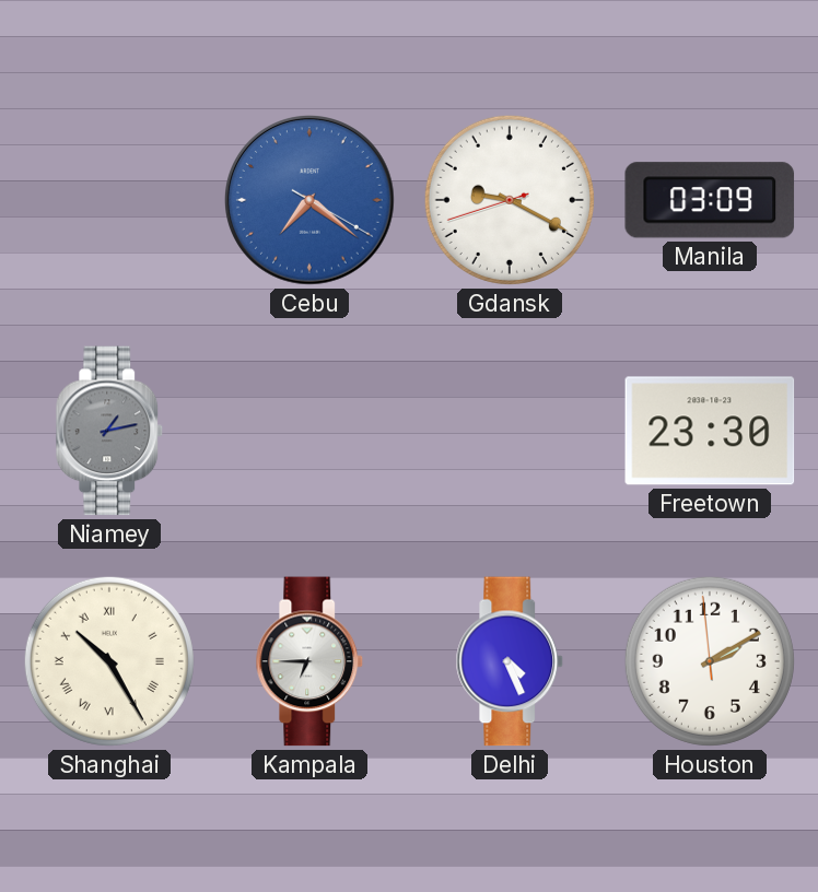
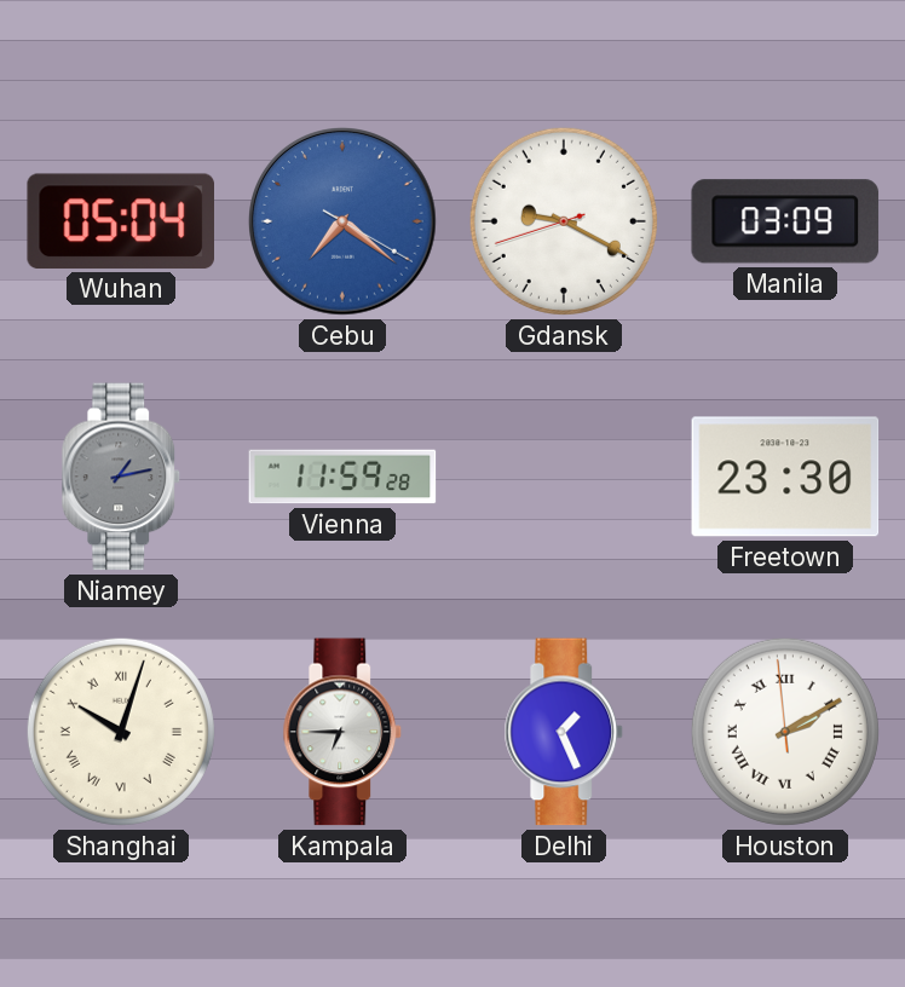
Wuhan: none -> 05:04
Vienna: none -> 11:59
Shanghai: 10:25 -> 10:03
Delhi: 4:26 -> 1:26
Houston numerals: Arabic -> Roman
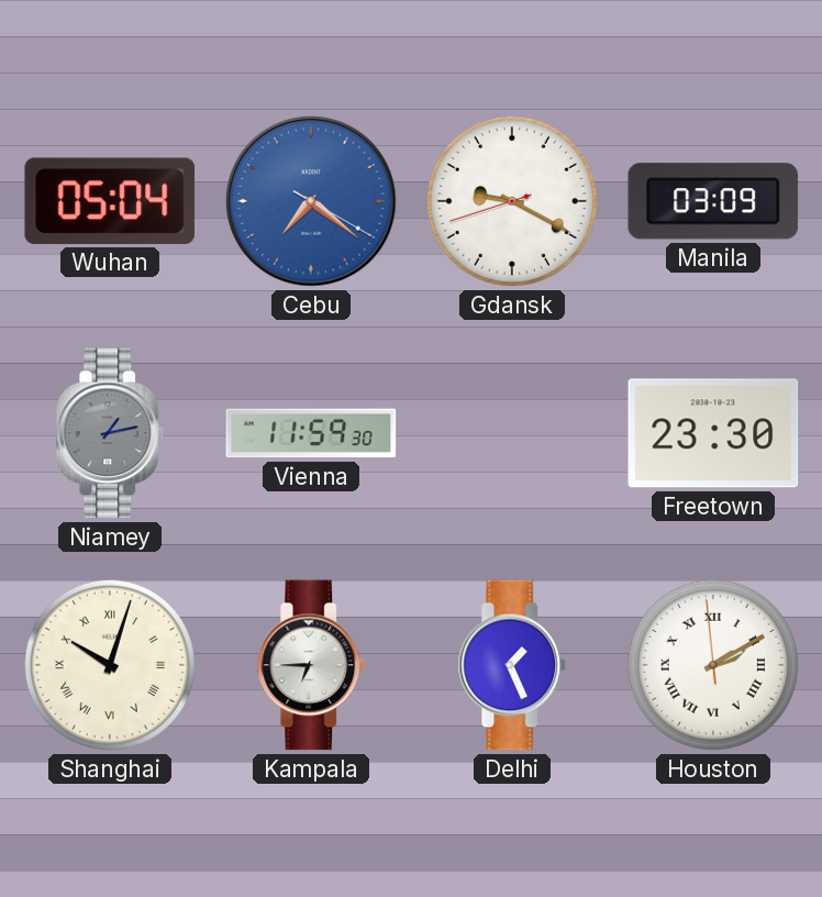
Vienna: 11:59:28 -> 11:59:30
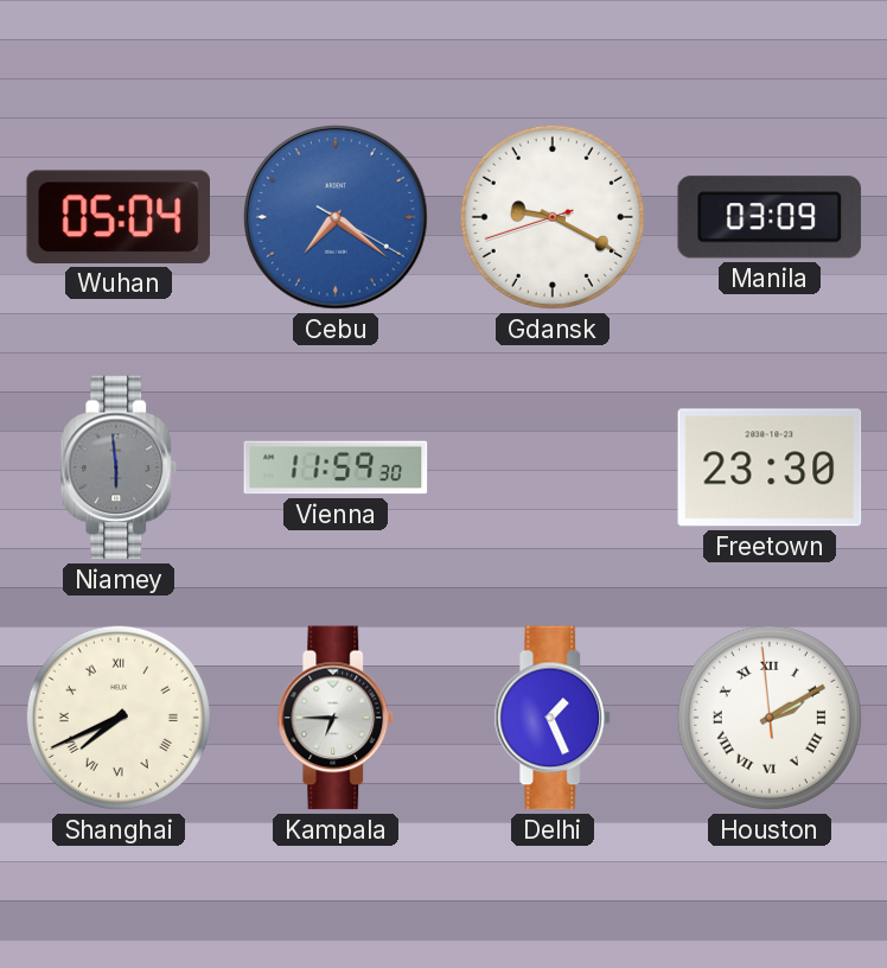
Niamey: 1:13 -> 5:59
Shanghai: 10:03 -> 7:41
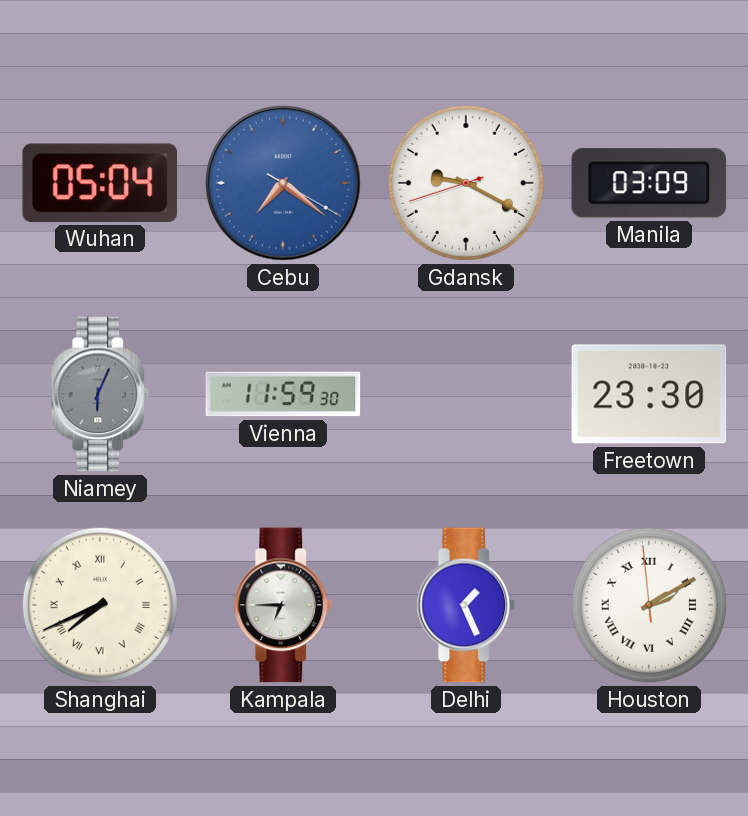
Niamey: 5:59 -> 6:04
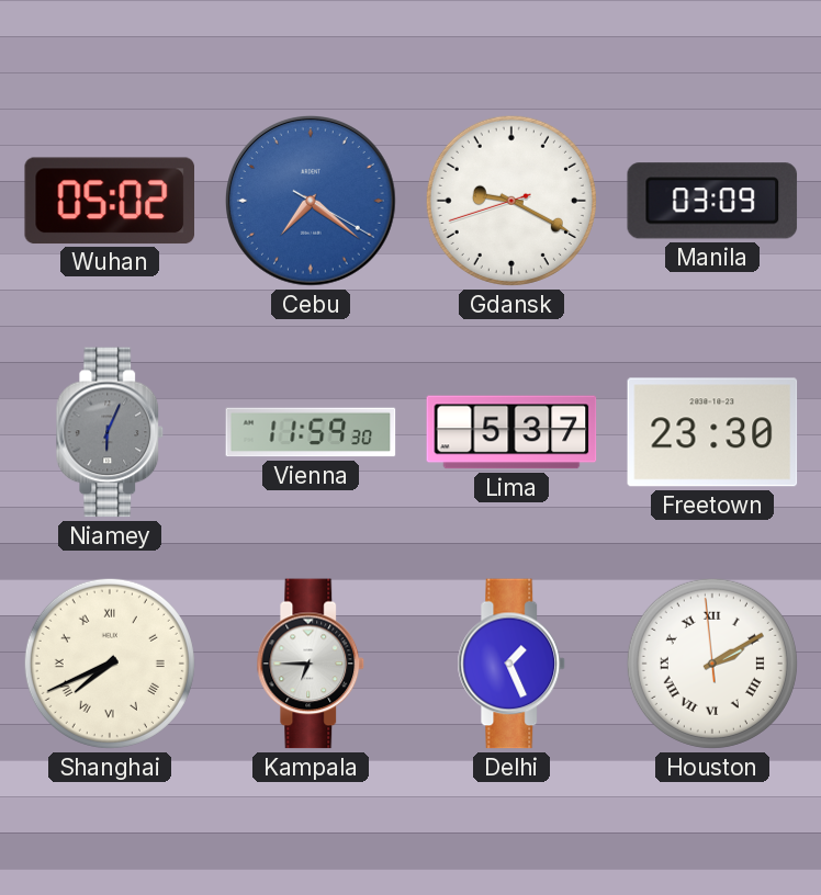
Wuhan: 05:04 -> 05:02
Lima: none -> 5:37
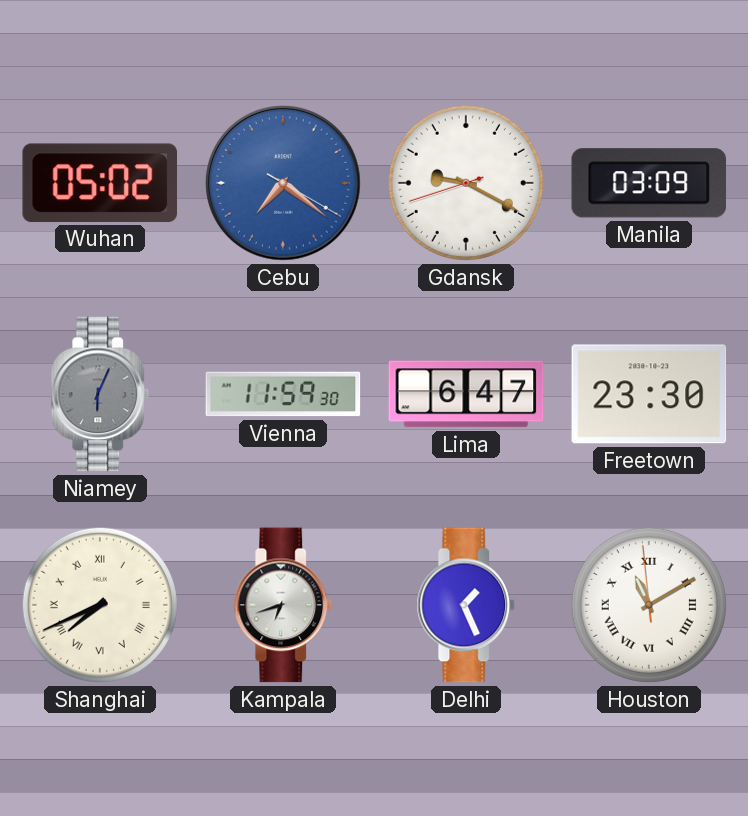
Lima: 5:37 -> 6:47
Kampala: 6:45 -> 6:42
Houston: 2:09 -> 11:09
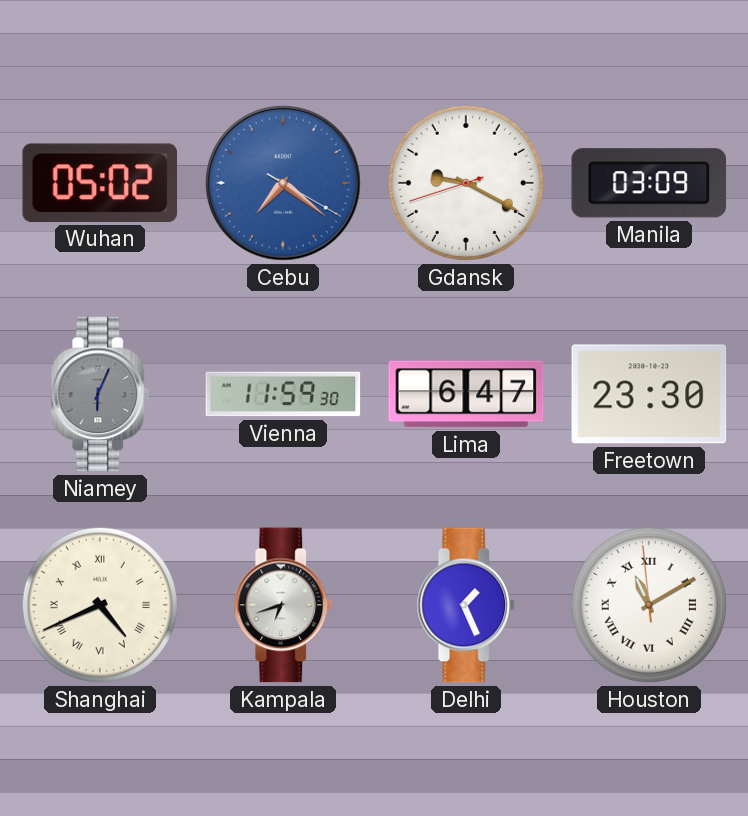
Shanghai: 7:41 -> 4:41
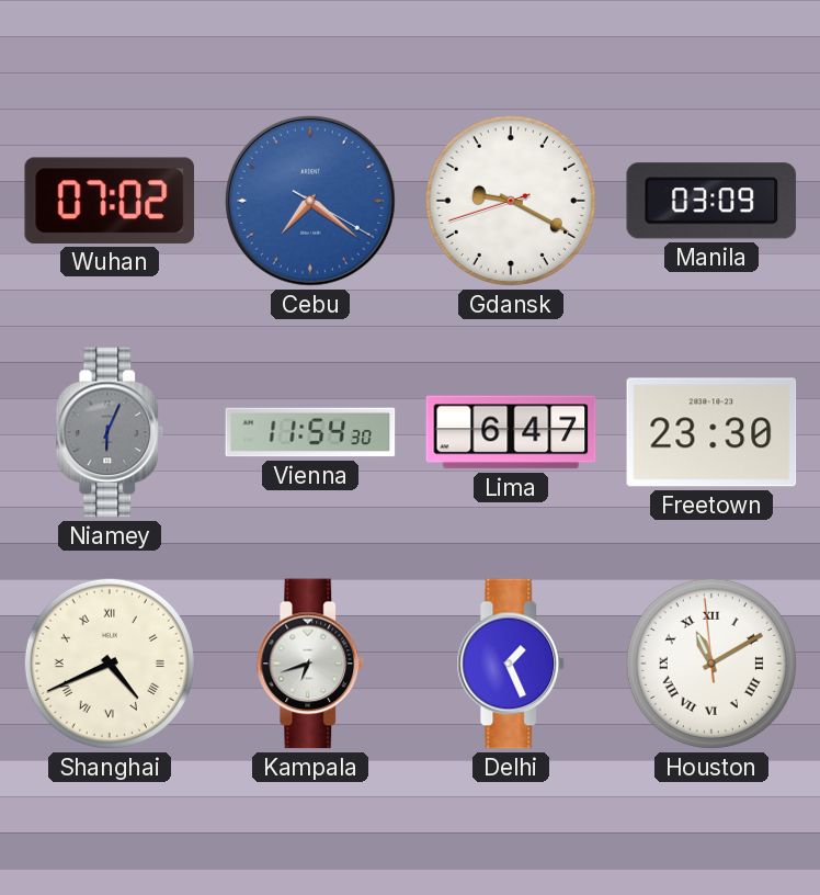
Wuhan: 05:02 -> 07:02
Vienna: 11:59 -> 11:54
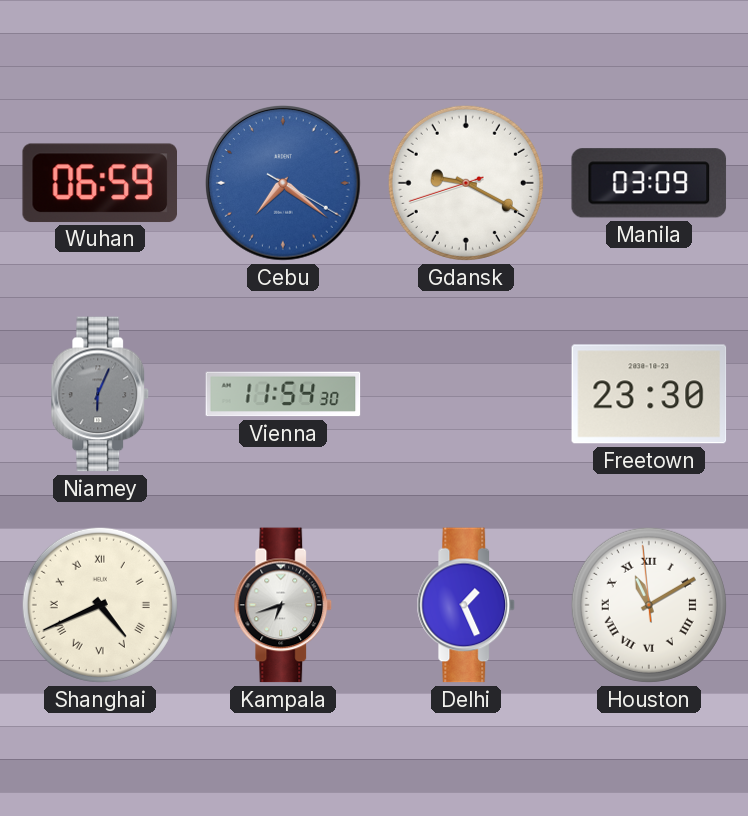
Wuhan: 07:02 -> 06:59
Lima: 6:47 -> none
